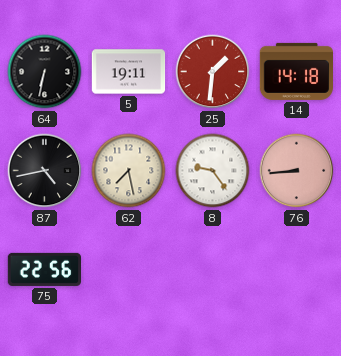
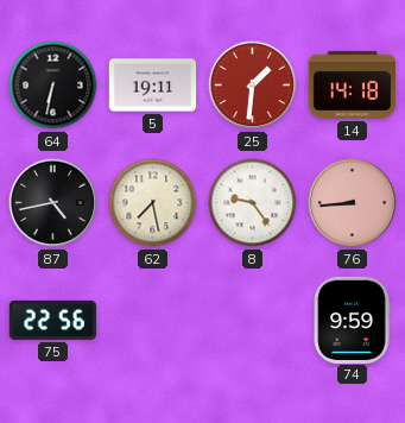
74: none -> 9:59
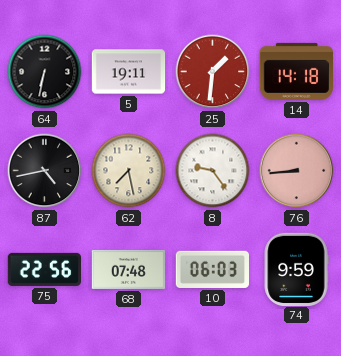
68: none -> 07:48
10: none -> 06:03
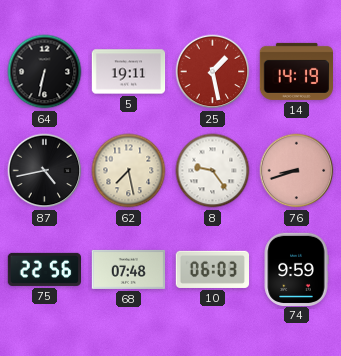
25: 1:31 -> 1:28
14: 14:18 -> 14:19
76: 8:44 -> 8:42
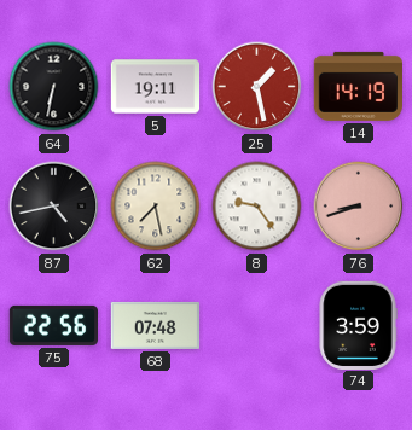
10: 06:03 -> none
74: 9:59 -> 3:59
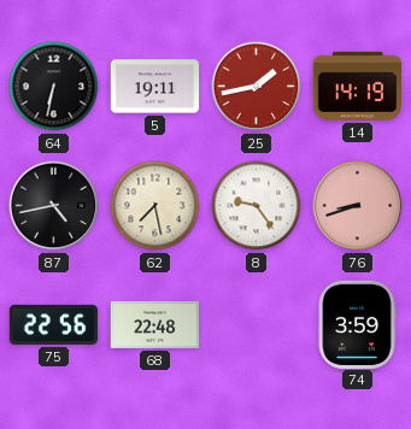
25: 1:28 -> 1:43
68: 07:48 -> 22:48
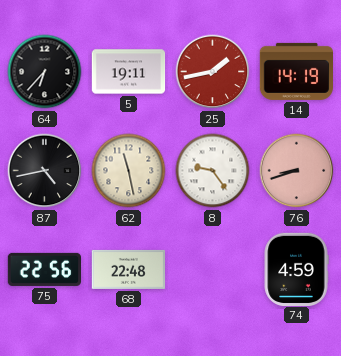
64: 6:32 -> 6:37
62: 7:28 -> 11:28
74: 3:59 -> 4:59
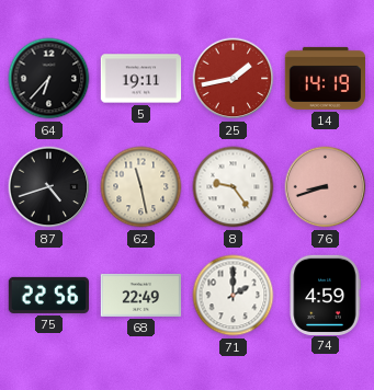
87: 4:43 -> 4:42
68: 22:48 -> 22:49
71: none -> 2:00
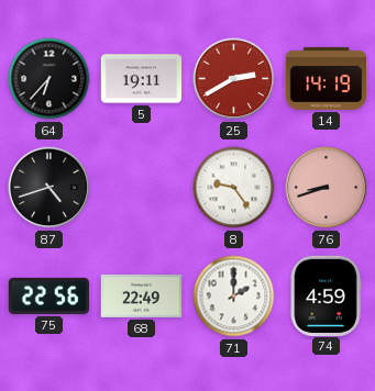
25: 1:43 -> 2:40
62: 11:28 -> none
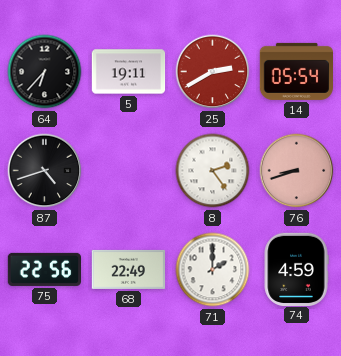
14: 14:19 -> 05:54
8: 9:24 -> 2:24
